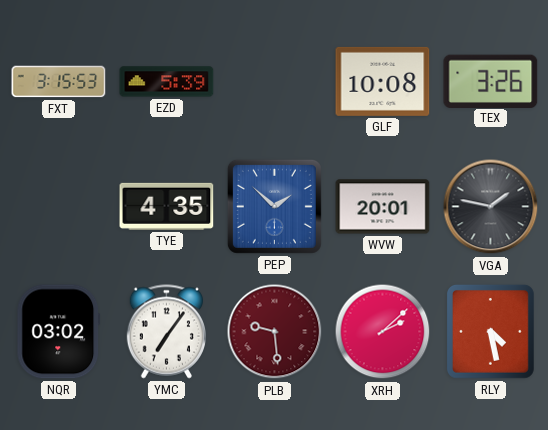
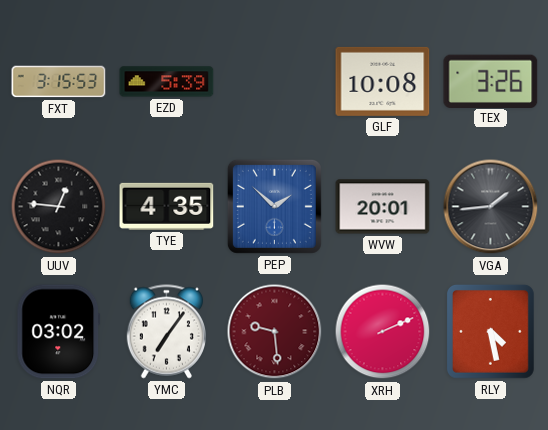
UUV: none -> 12:46
VGA: 1:47 -> 1:44
XRH: 2:08 -> 2:11
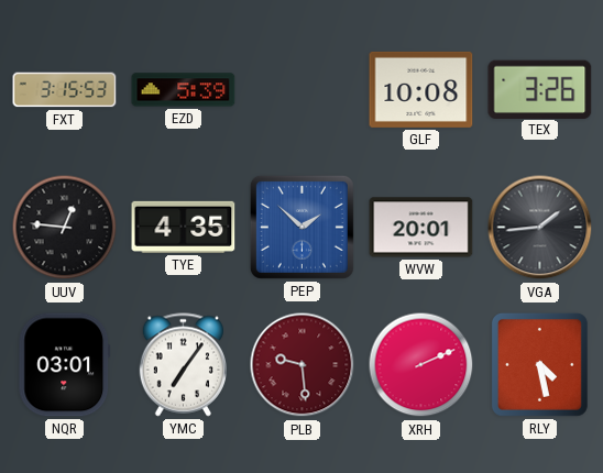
NQR: 03:02 -> 03:01
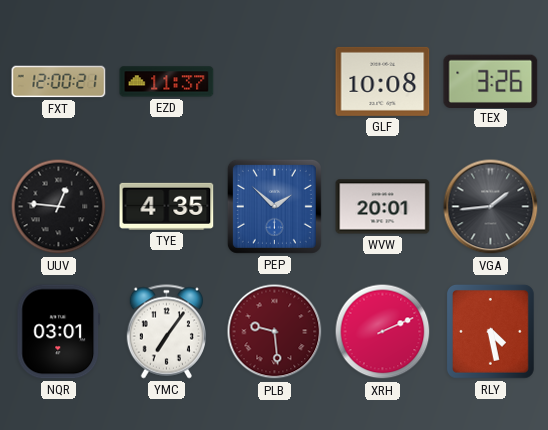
FXT: 3:15 -> 12:00
EZD: 5:39 -> 11:37
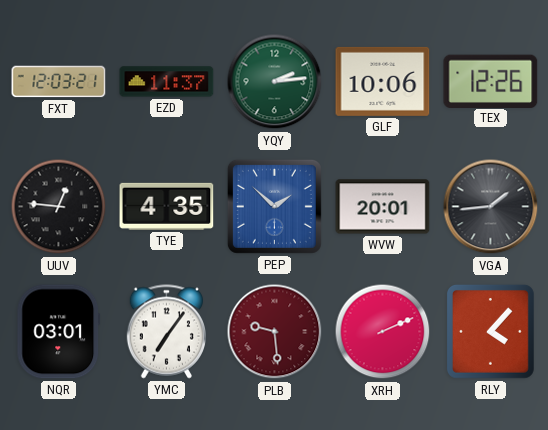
FXT: 12:00 -> 12:03
YQY: none -> 2:14
GLF: 10:08 -> 10:06
TEX: 3:26 -> 12:26
RLY: 4:28 -> 4:07
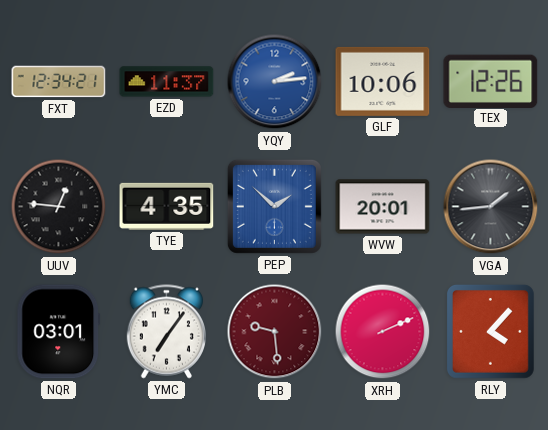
FXT: 12:03 -> 12:34
YQY dial: green -> blue
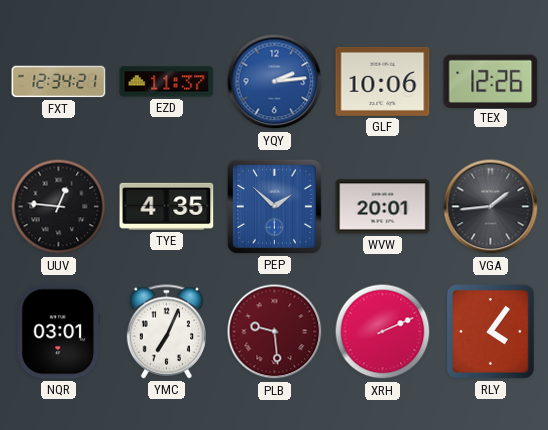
YMC: 7:06 -> 7:04
RLY: 4:07 -> 4:06
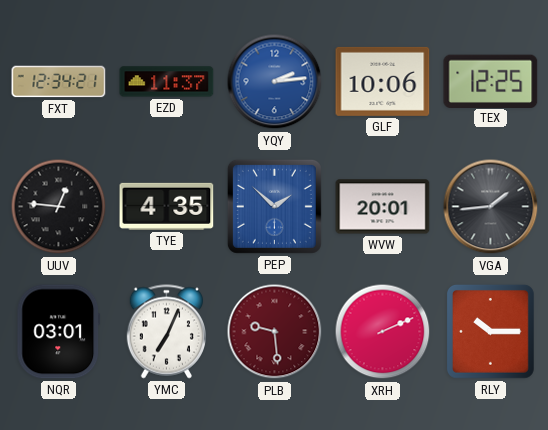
TEX: 12:26 -> 12:25
RLY: 4:06 -> 10:15
